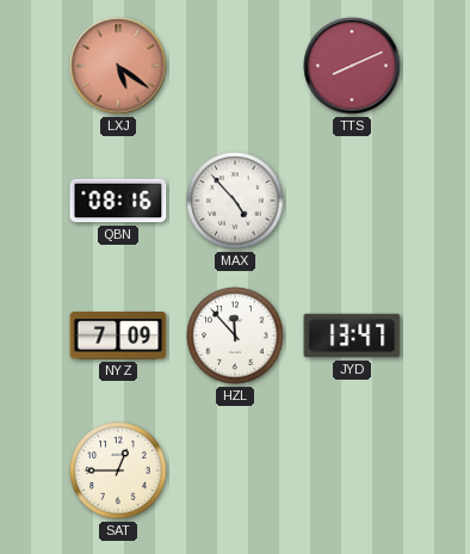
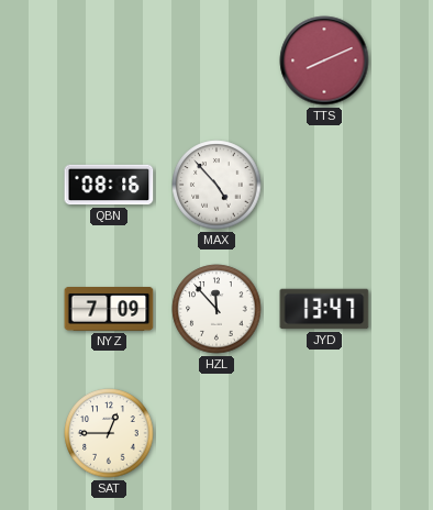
LXJ: 5:21 -> none
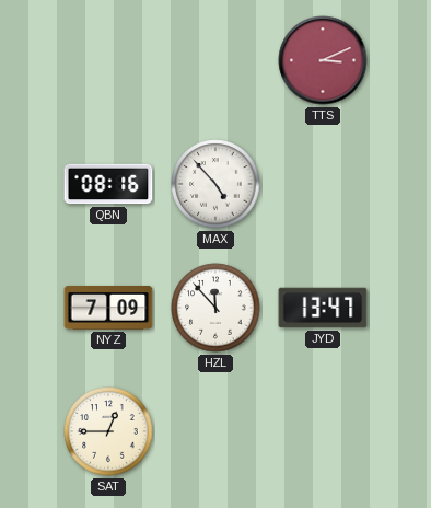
TTS: 8:11 -> 3:11
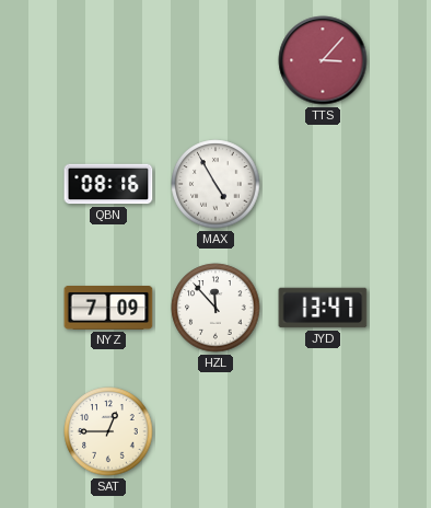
TTS: 3:11 -> 3:07
MAX: 4:53 -> 4:55
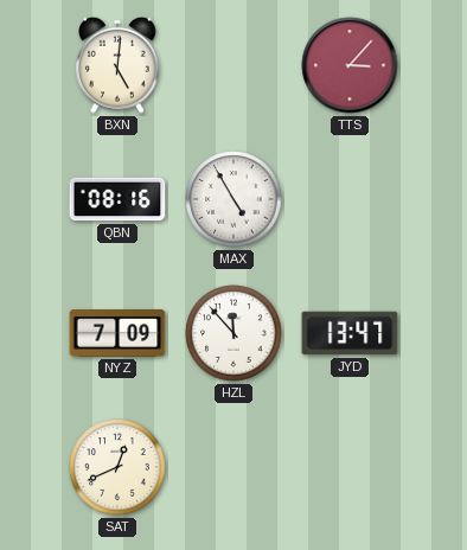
BXN: none -> 5:01
SAT: 12:45 -> 12:41
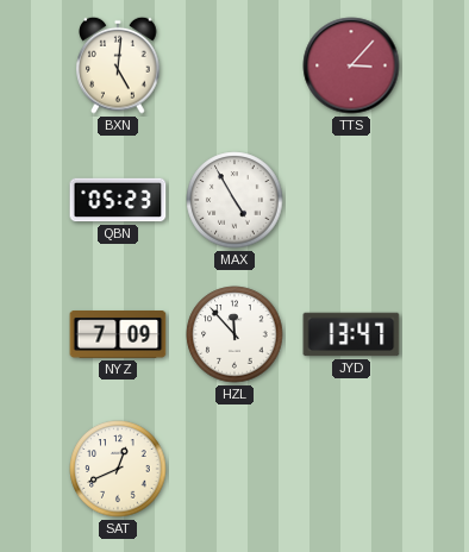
QBN: 08:16 -> 05:23
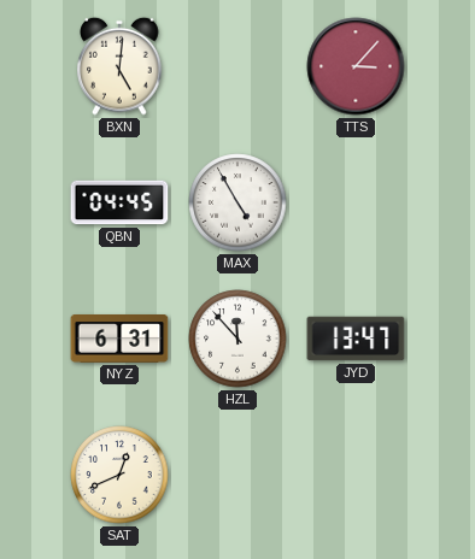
QBN: 05:23 -> 04:45
NYZ: 7:09 -> 6:31
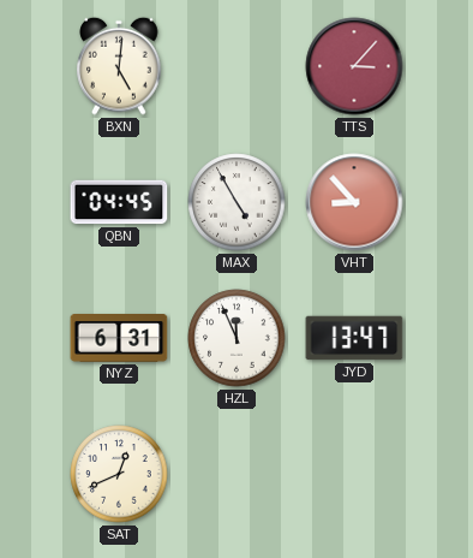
VHT: none -> 8:53
HZL: 11:53 -> 11:56
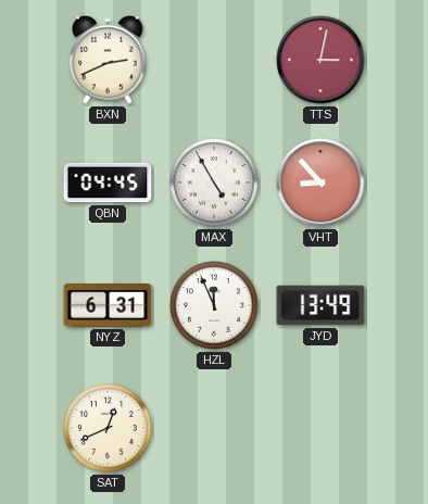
BXN: 5:01 -> 2:41
TTS: 3:07 -> 3:02
JYD: 13:47 -> 13:49
